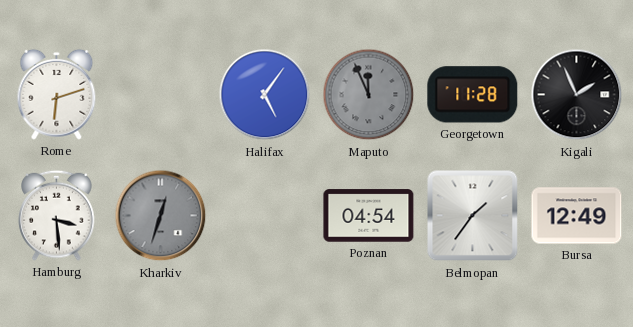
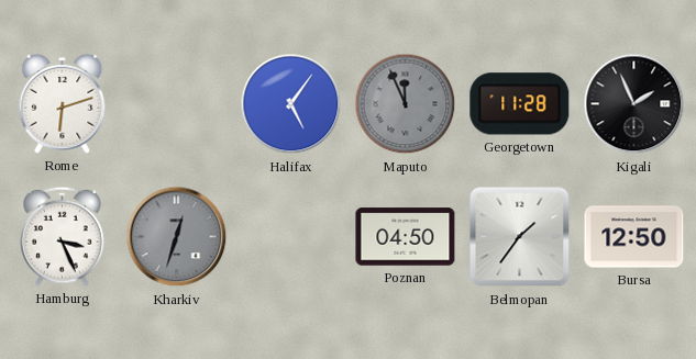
Hamburg: 3:29 -> 3:26
Poznan: 04:54 -> 04:50
Bursa: 12:49 -> 12:50
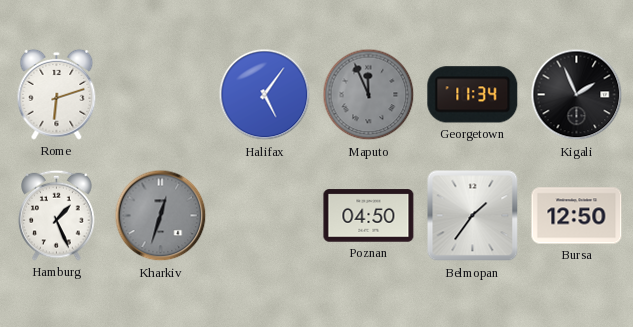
Georgetown: 11:28 -> 11:34
Hamburg: 3:26 -> 1:26
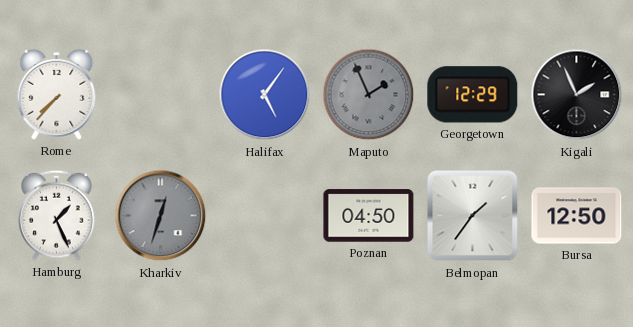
Rome: 6:12 -> 7:37
Maputo: 11:56 -> 1:56
Georgetown: 11:34 -> 12:29
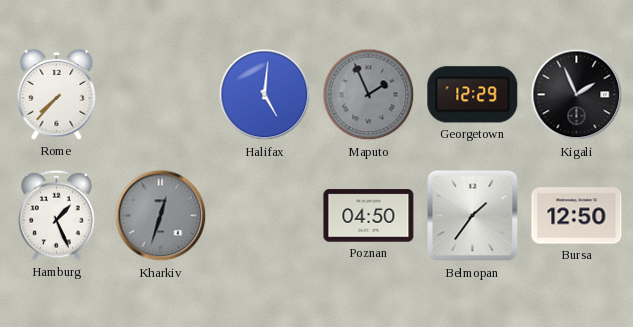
Halifax: 5:06 -> 5:01
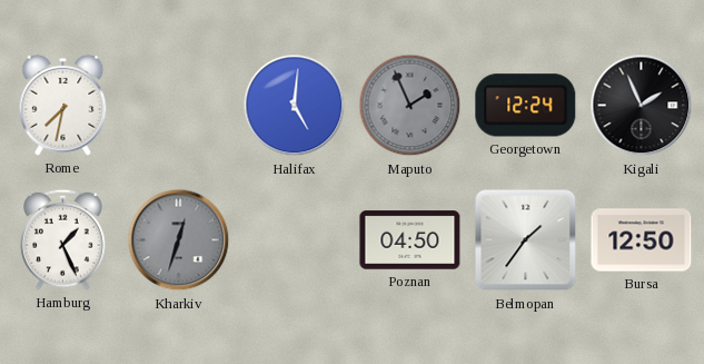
Rome: 7:37 -> 7:32
Georgetown: 12:29 -> 12:24
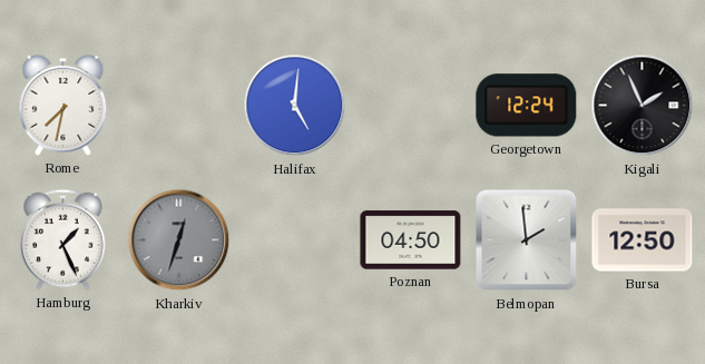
Maputo: 1:56 -> none
Belmopan: 1:36 -> 1:59
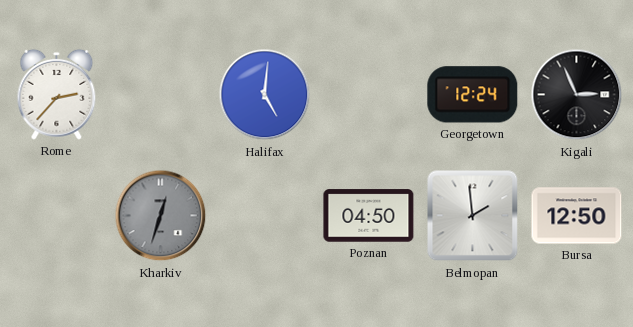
Rome: 7:32 -> 2:37
Kigali: 1:56 -> 2:56
Hamburg: 1:26 -> none
